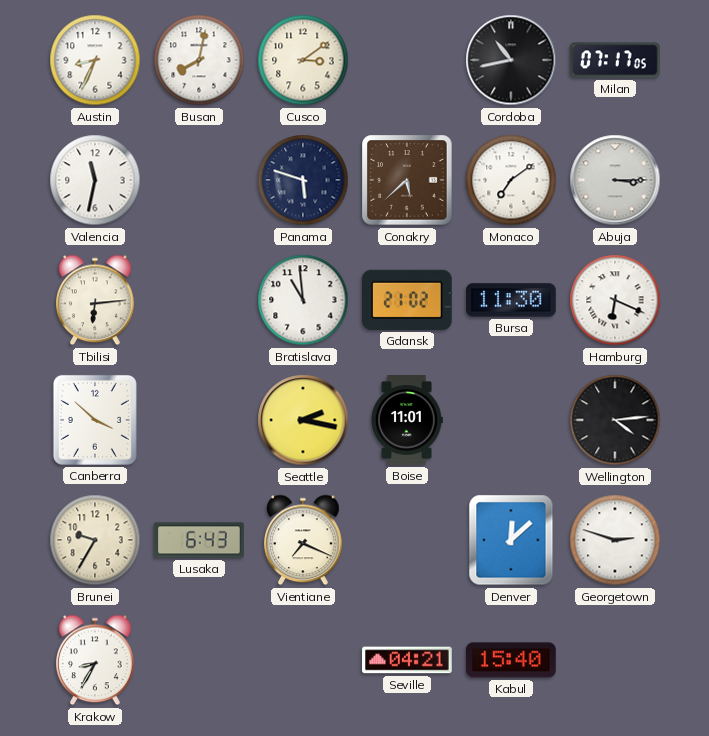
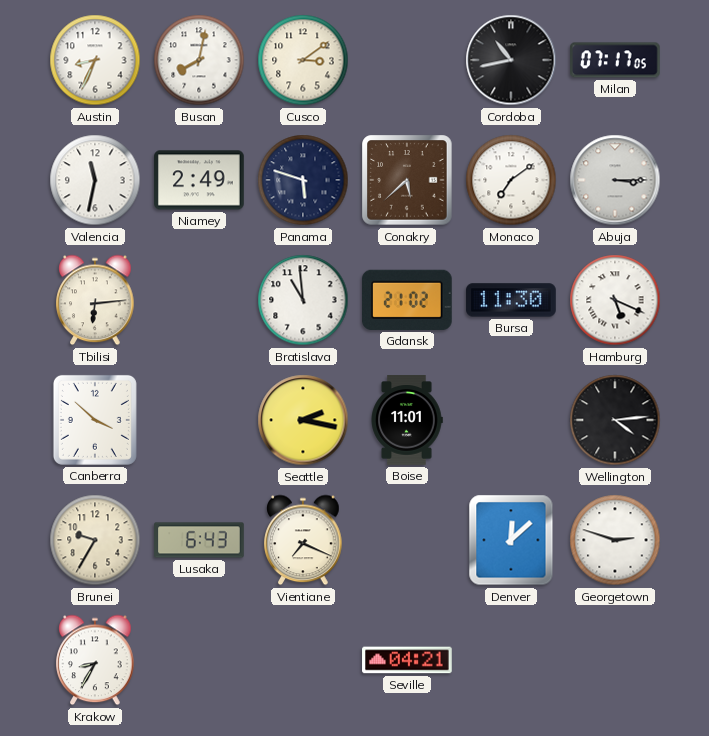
Niamey: none -> 2:49
Hamburg: 6:19 -> 5:19
Kabul: 15:40 -> none
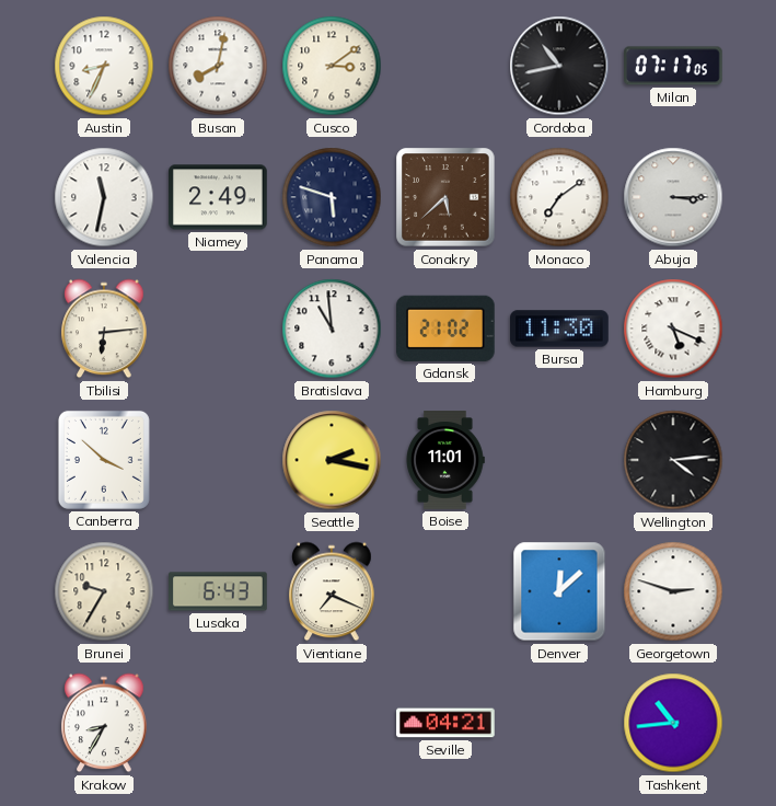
Tashkent: none -> 10:44
